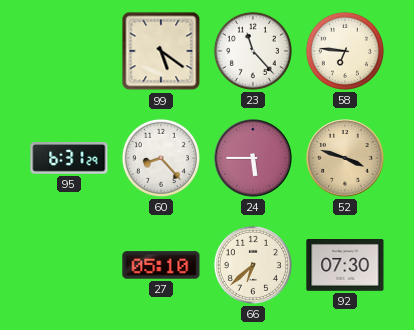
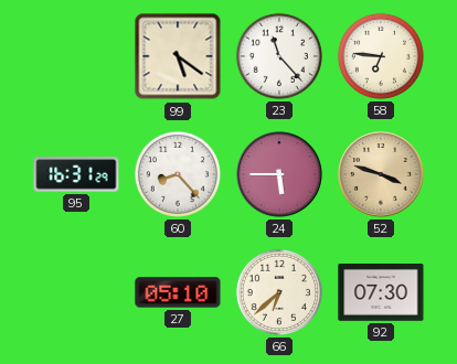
95: 6:31 -> 16:31
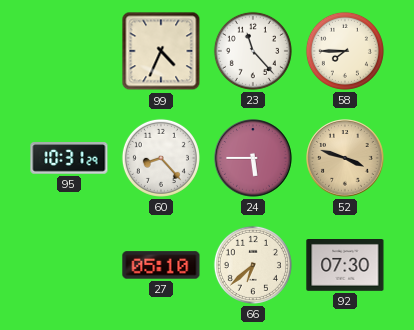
99: 5:21 -> 4:34
58: 6:46 -> 7:45
95: 16:31 -> 10:31
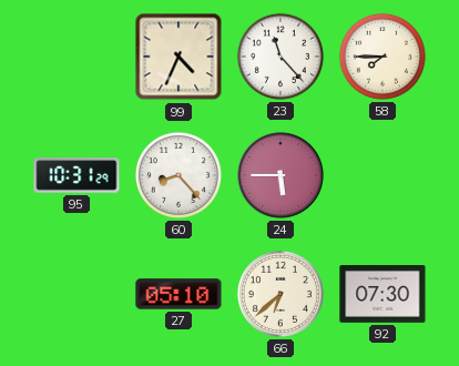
52: 3:48 -> none
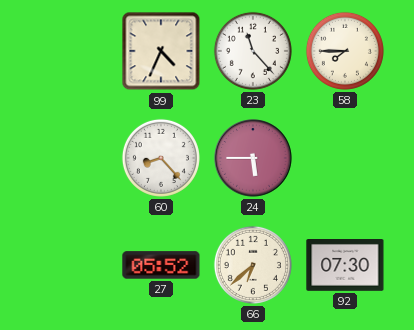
95: 10:31 -> none
27: 05:10 -> 05:52
